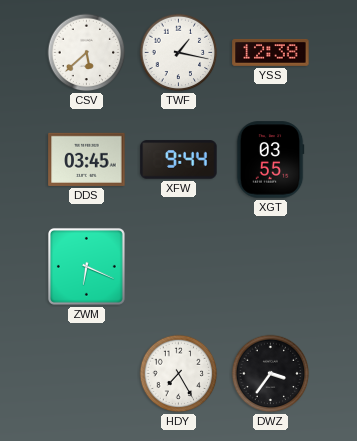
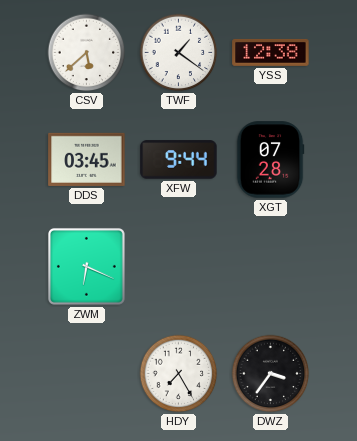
TWF: 1:17 -> 1:21
XGT: 03:55 -> 07:28
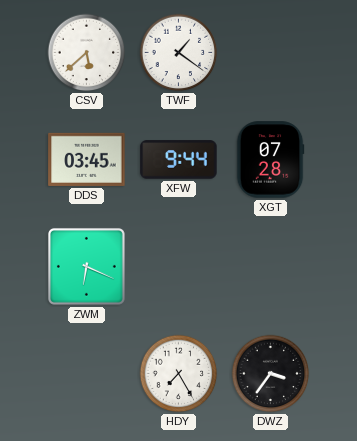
YSS: 12:38 -> none
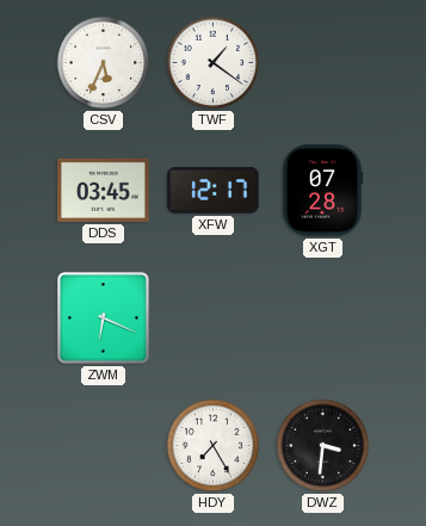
CSV: 5:38 -> 5:34
XFW: 9:44 -> 12:17
DWZ: 3:36 -> 3:31
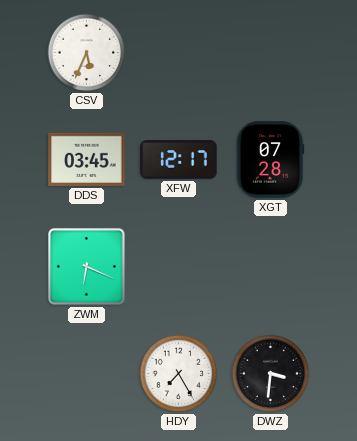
TWF: 1:21 -> none
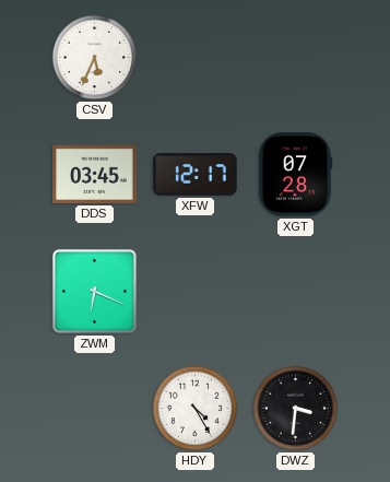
HDY: 7:25 -> 4:25
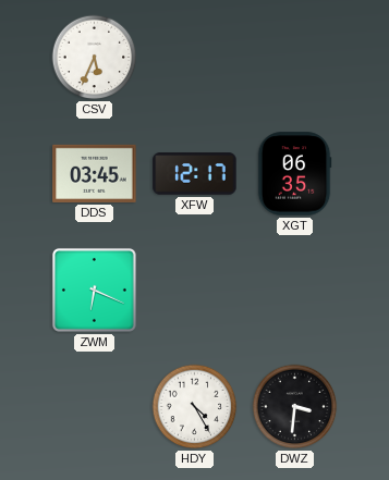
XGT: 07:28 -> 06:35
